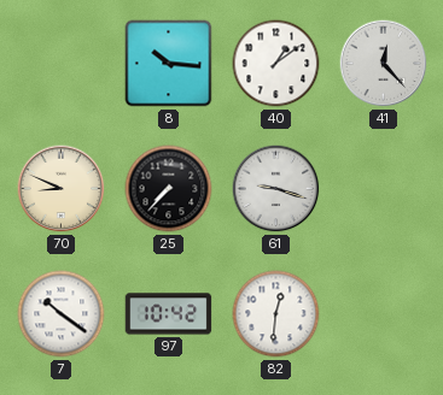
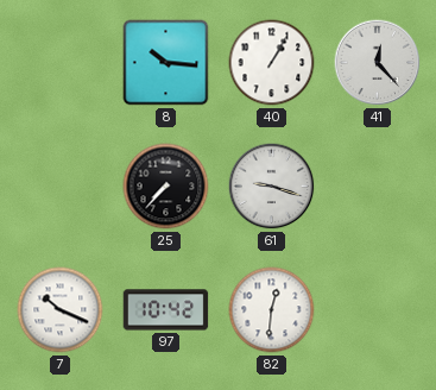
40: 1:09 -> 1:05
70: 8:49 -> none
7: 10:21 -> 10:19
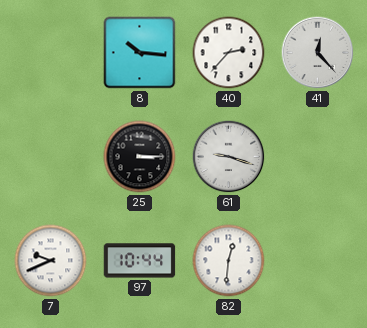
40: 1:05 -> 2:37
25: 7:37 -> 3:15
7: 10:19 -> 9:41
97: 10:42 -> 10:44
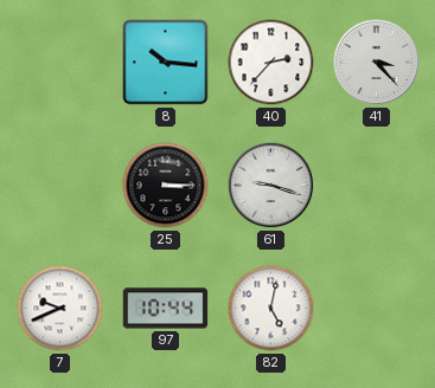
41: 12:23 -> 3:23
82: 12:31 -> 5:02
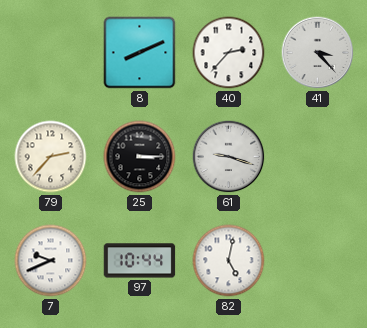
8: 10:16 -> 8:11
79: none -> 2:37
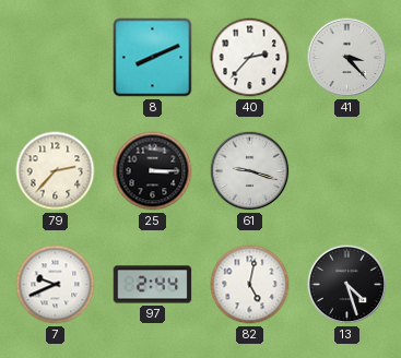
97: 10:44 -> 2:44
13: none -> 4:27
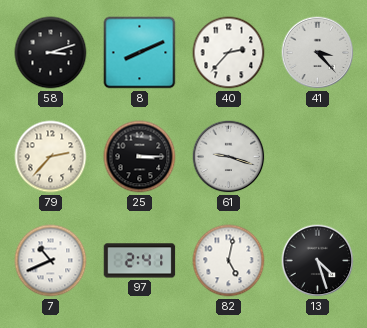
58: none -> 3:12
7: 9:41 -> 10:41
97: 2:44 -> 2:41
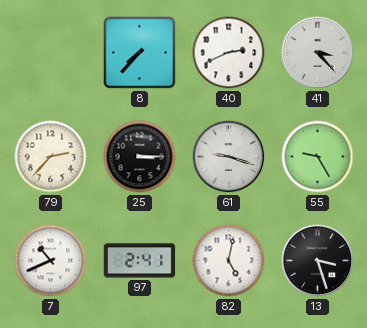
58: 3:12 -> none
8: 8:11 -> 7:37
40: 2:37 -> 2:41
55: none -> 9:25
13: 4:27 -> 3:27
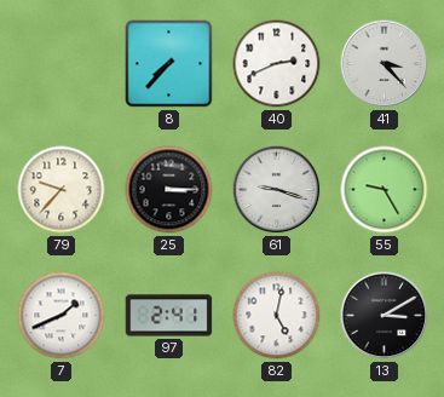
79: 2:37 -> 9:37
7: 10:41 -> 1:41
13: 3:27 -> 3:10
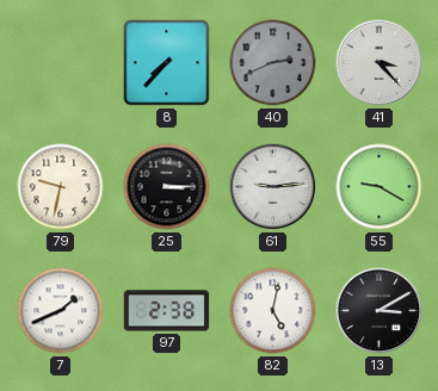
40 dial: white -> grey
79: 9:37 -> 9:32
61: 9:18 -> 9:14
55: 9:25 -> 9:20
97: 2:41 -> 2:38
